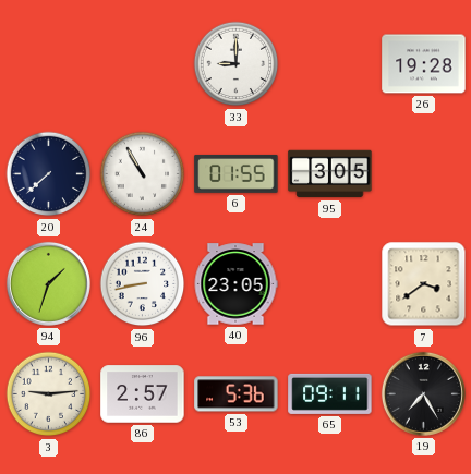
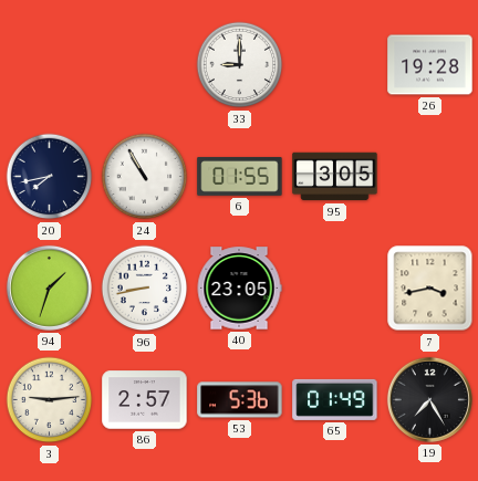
20: 7:38 -> 7:43
7: 3:39 -> 3:43
65: 09:11 -> 01:49
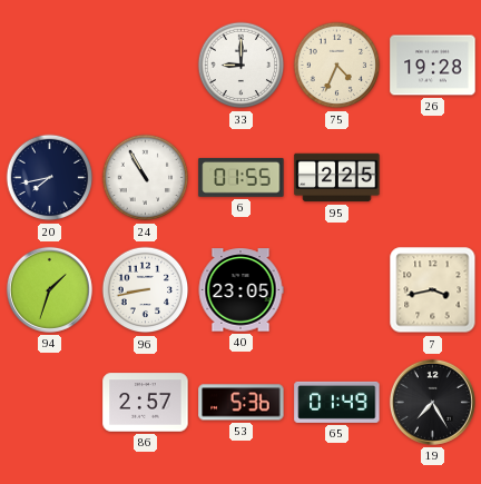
75: none -> 4:34
95: 3:05 -> 2:25
3: 9:14 -> none
